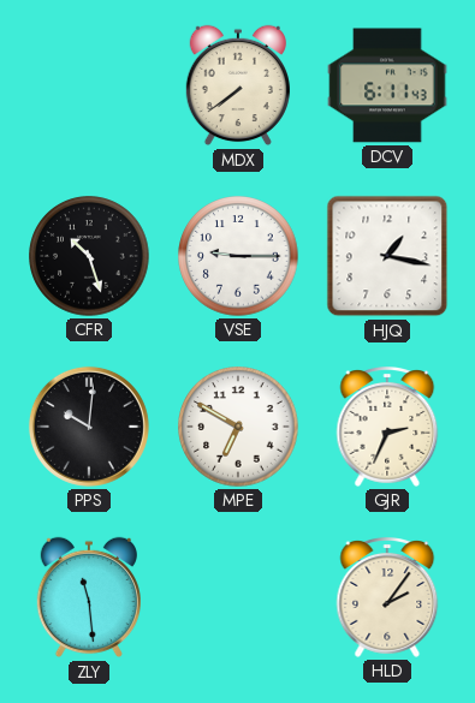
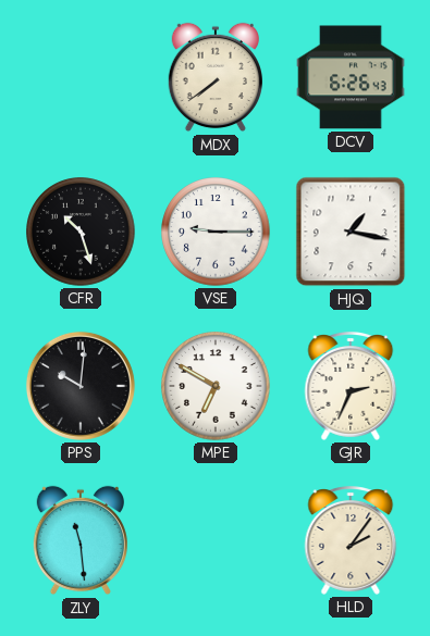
DCV: 6:11 -> 6:26
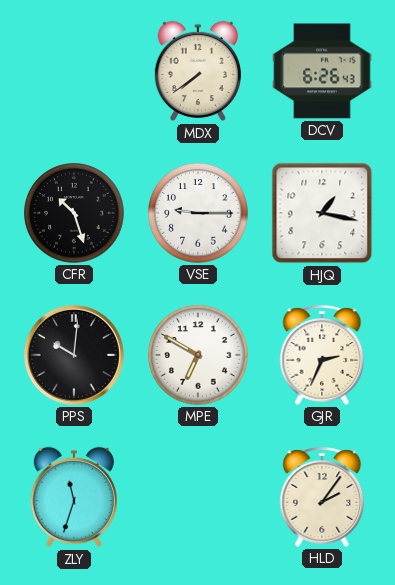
ZLY: 11:29 -> 11:33
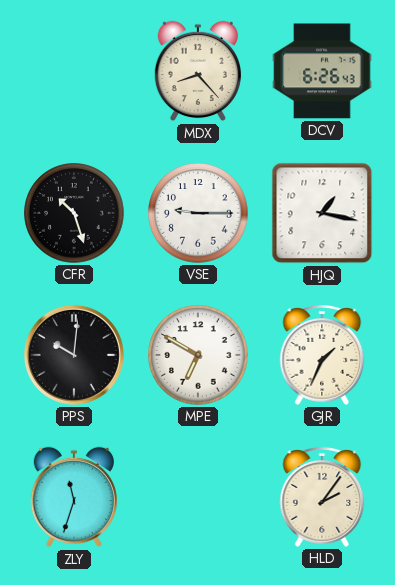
MDX: 7:39 -> 8:23
GJR: 2:34 -> 1:34
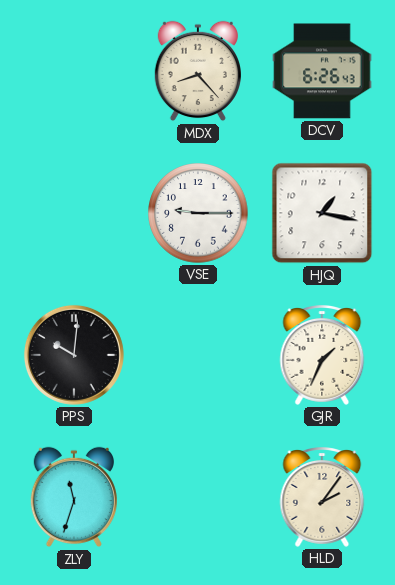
CFR: 10:27 -> none
MPE: 6:50 -> none
